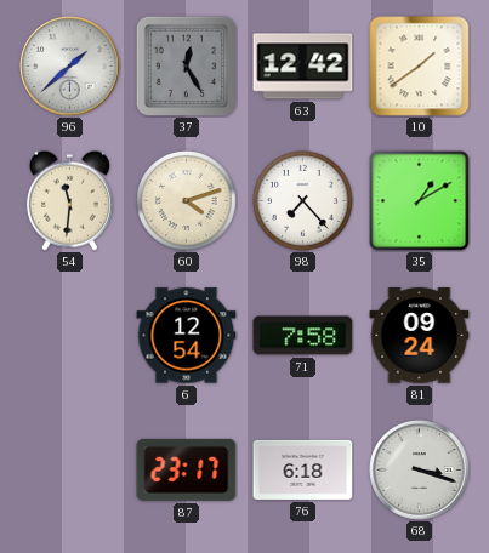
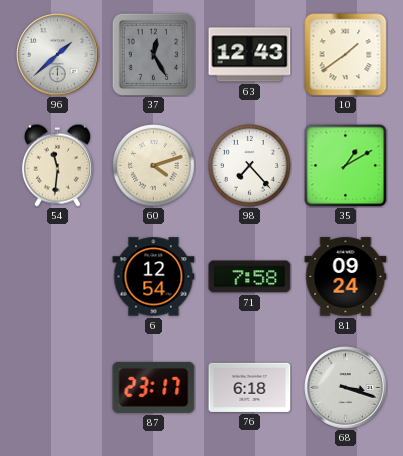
63: 12:42 -> 12:43
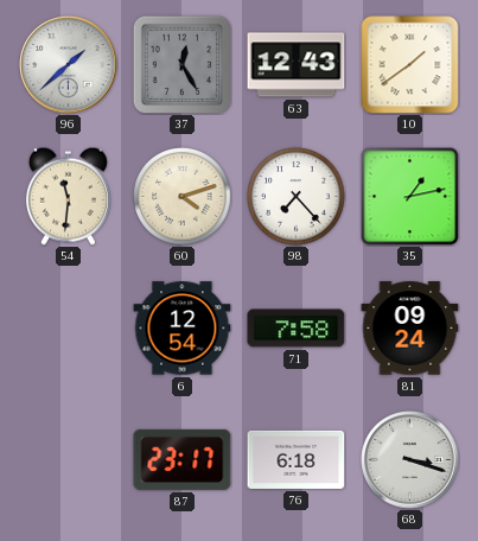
35: 1:10 -> 1:13
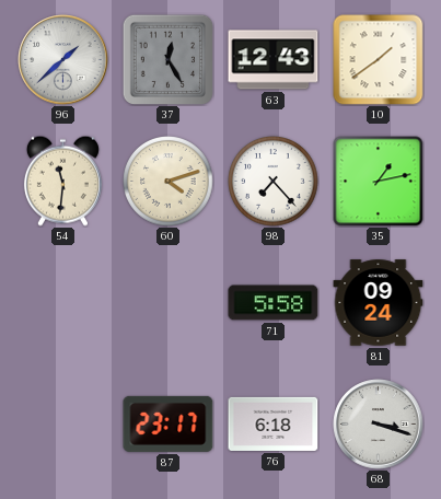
6: 12:54 -> none
71: 7:58 -> 5:58
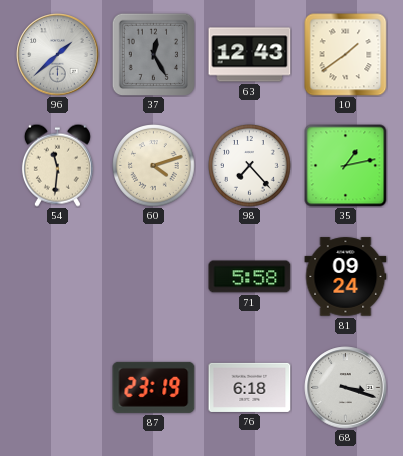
87: 23:17 -> 23:19
